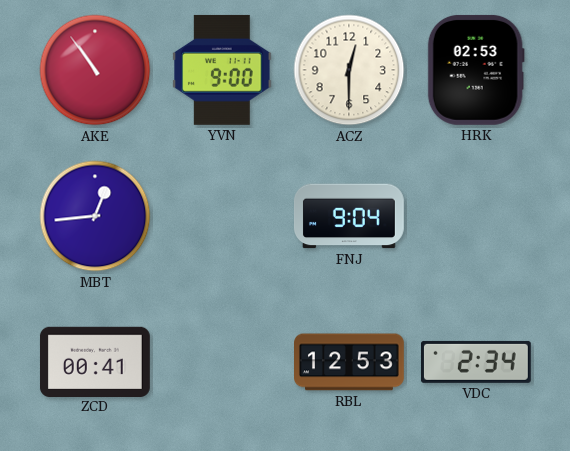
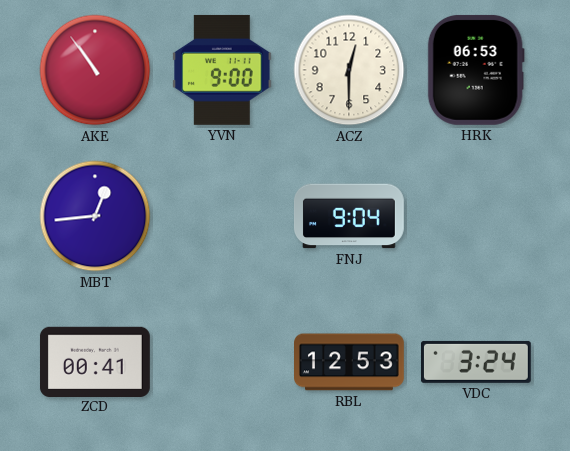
HRK: 02:53 -> 06:53
VDC: 2:34 -> 3:24
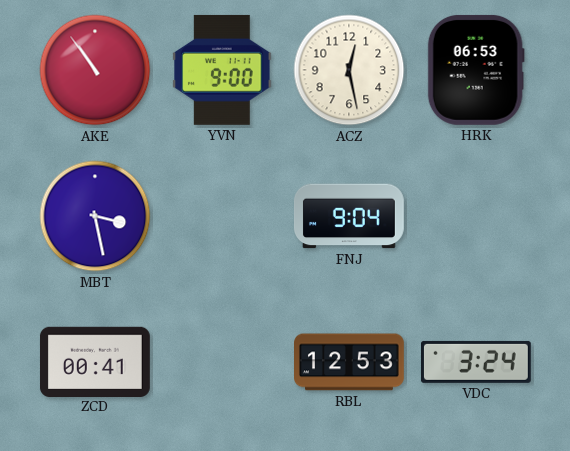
ACZ: 12:30 -> 12:28
MBT: 12:44 -> 3:28
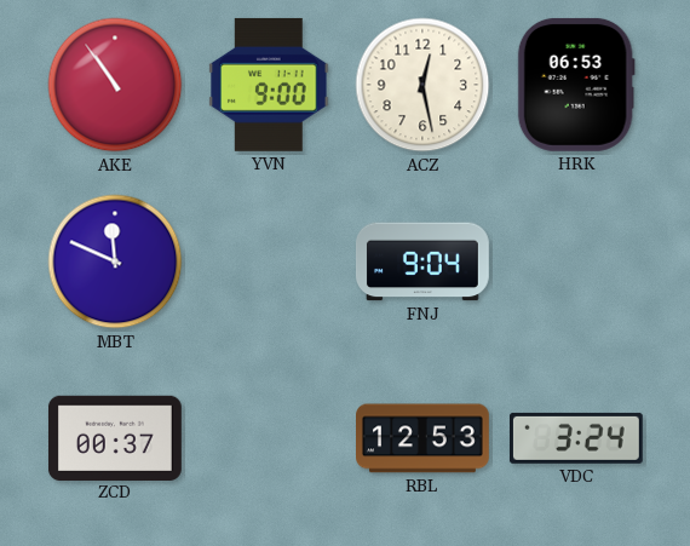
MBT: 3:28 -> 11:49
ZCD: 00:41 -> 00:37
